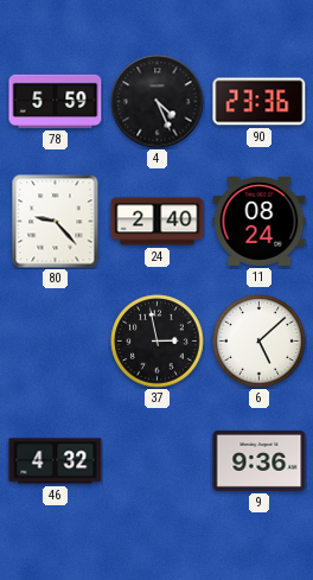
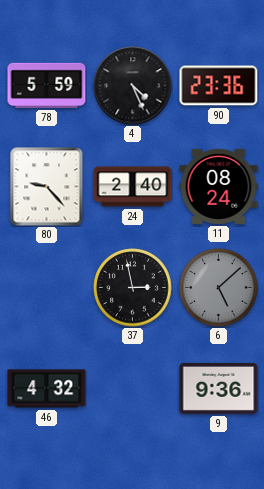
6 dial: white -> grey
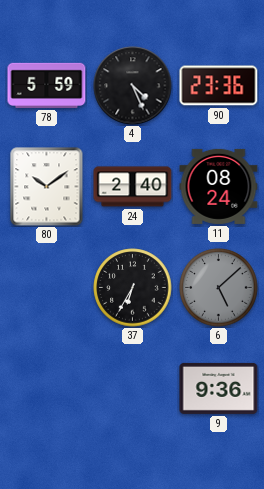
80: 9:23 -> 10:09
37: 2:58 -> 6:35
46: 4:32 -> none
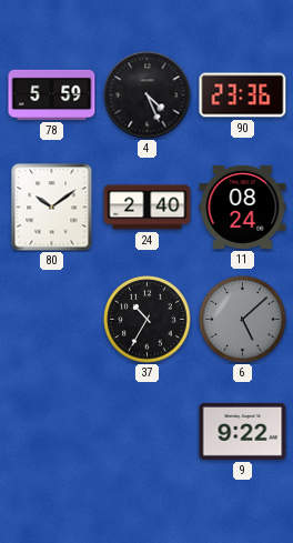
37: 6:35 -> 10:35
9: 9:36 -> 9:22
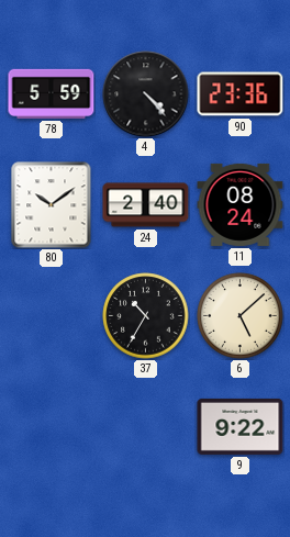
4: 4:26 -> 4:23
6 dial: grey -> cream
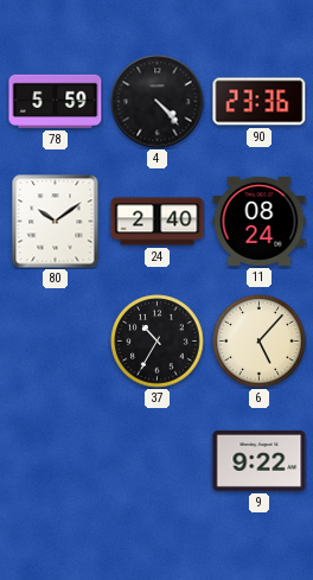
6: 5:08 -> 5:07
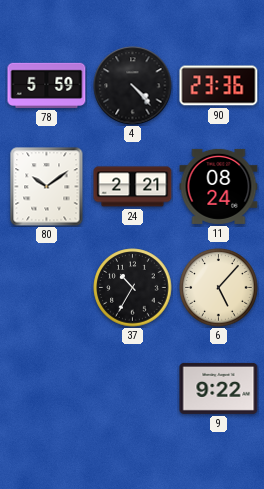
24: 2:40 -> 2:21
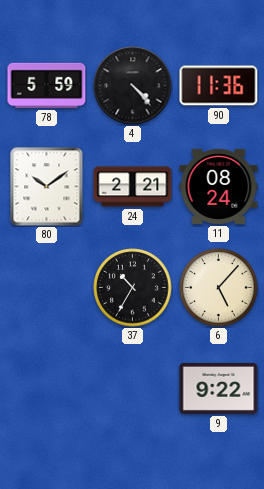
90: 23:36 -> 11:36
